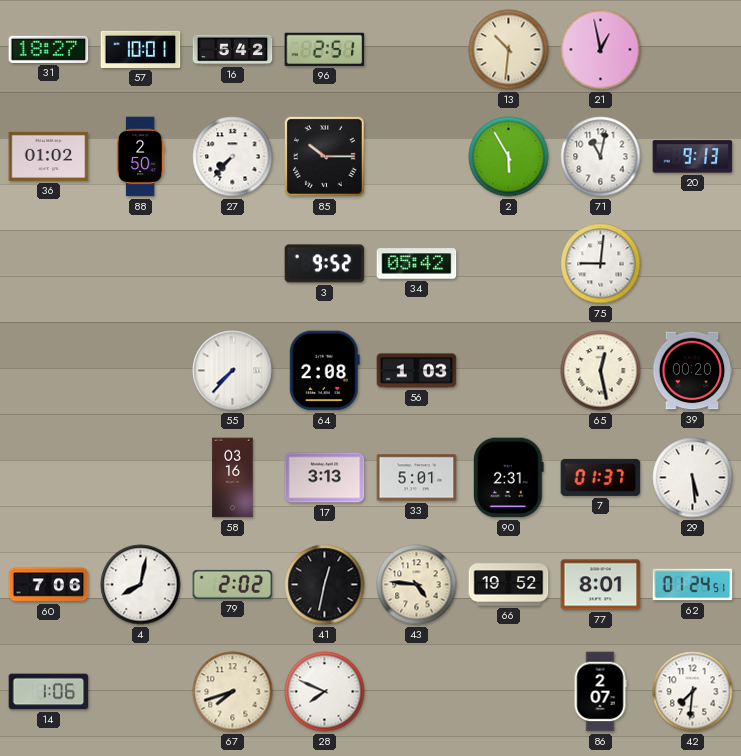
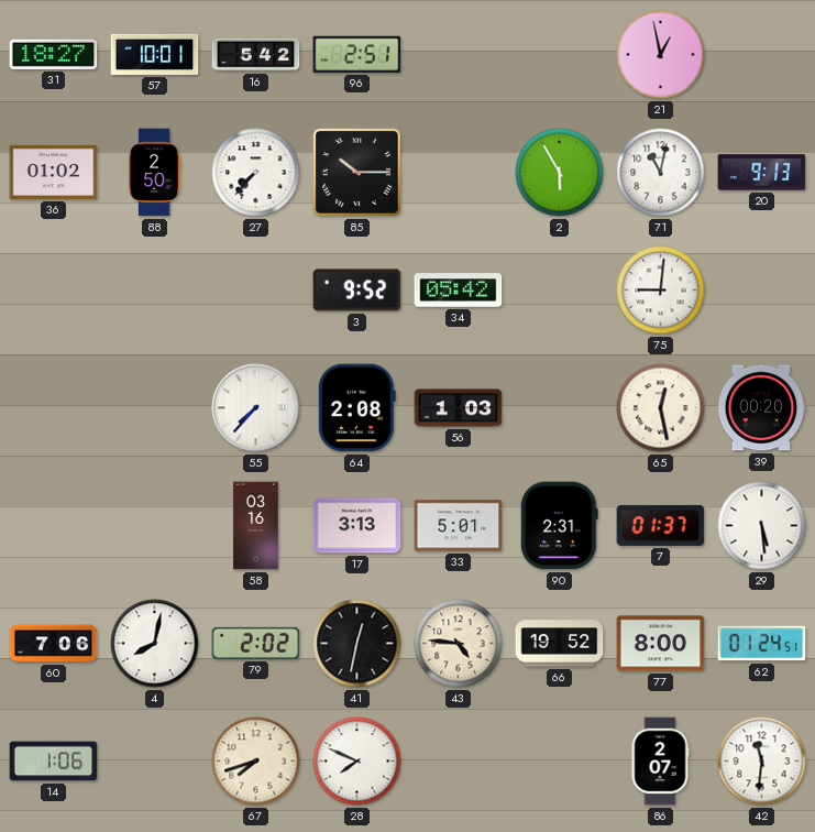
13: 10:31 -> none
77: 8:01 -> 8:00
42: 7:31 -> 11:31
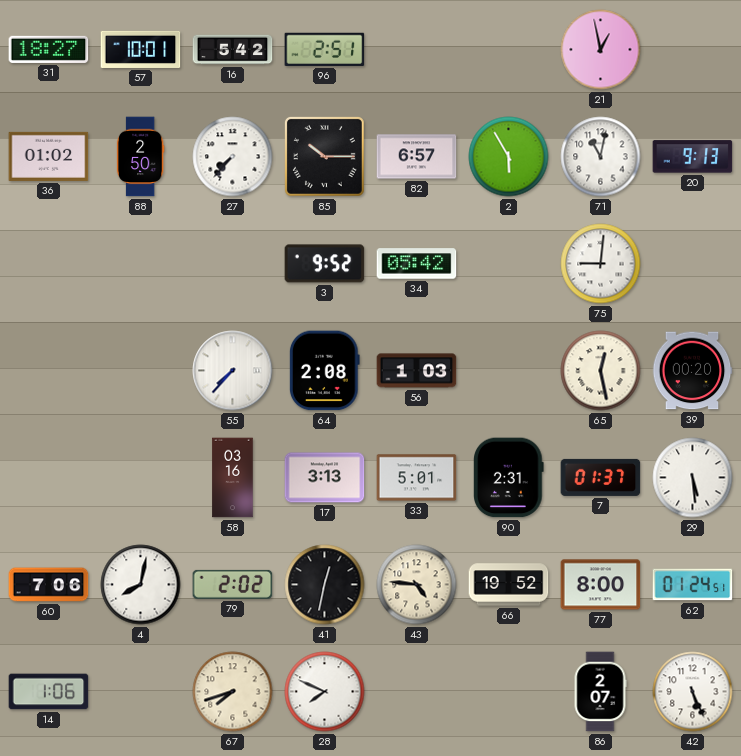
82: none -> 6:57
42: 11:31 -> 5:26
